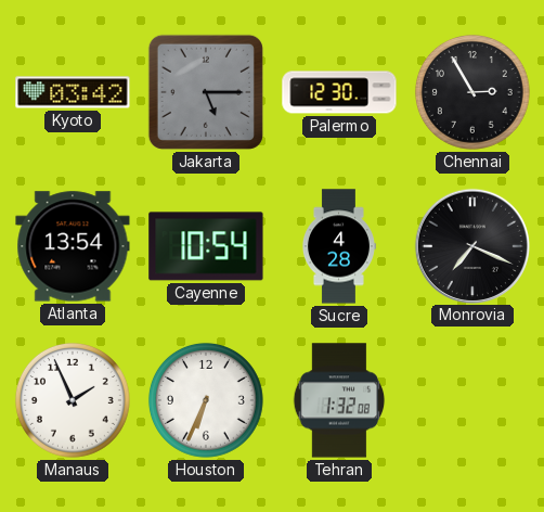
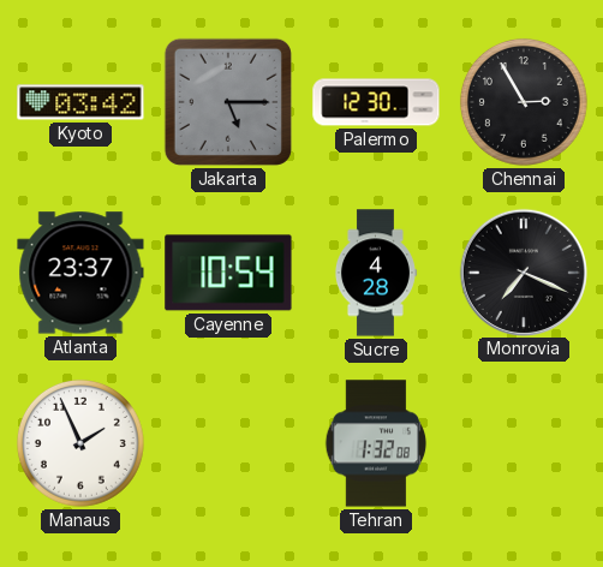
Atlanta: 13:54 -> 23:37
Houston: 6:34 -> none
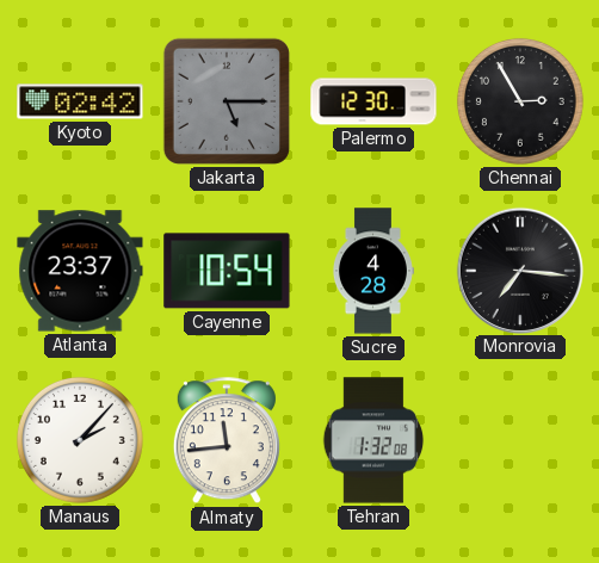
Kyoto: 03:42 -> 02:42
Monrovia: 7:19 -> 7:16
Manaus: 1:56 -> 2:07
Almaty: none -> 11:44
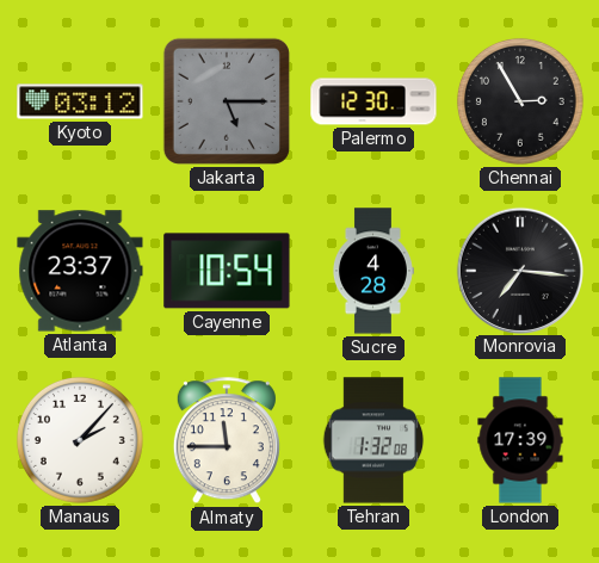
Kyoto: 02:42 -> 03:12
Almaty: 11:44 -> 11:45
London: none -> 17:39
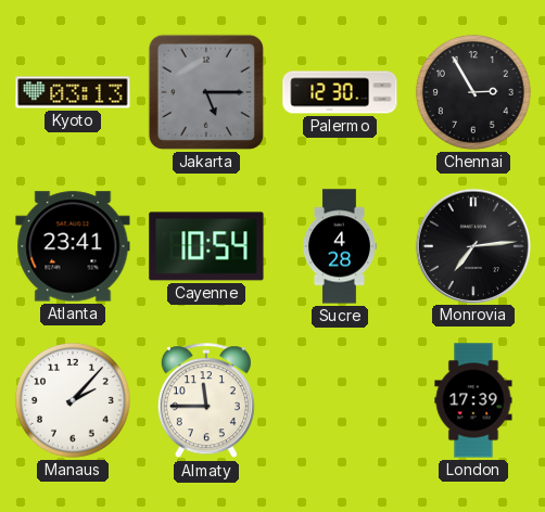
Kyoto: 03:12 -> 03:13
Atlanta: 23:37 -> 23:41
Monrovia: 7:16 -> 7:14
Tehran: 1:32 -> none
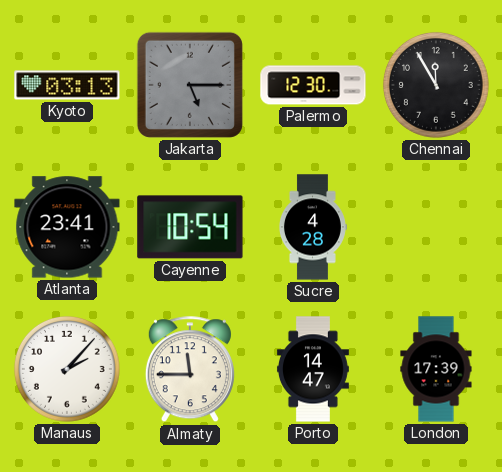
Chennai: 2:55 -> 11:55
Monrovia: 7:14 -> none
Porto: none -> 14:47
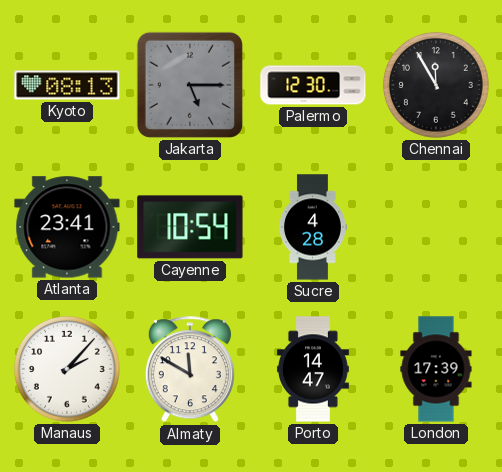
Kyoto: 03:13 -> 08:13
Almaty: 11:45 -> 11:50
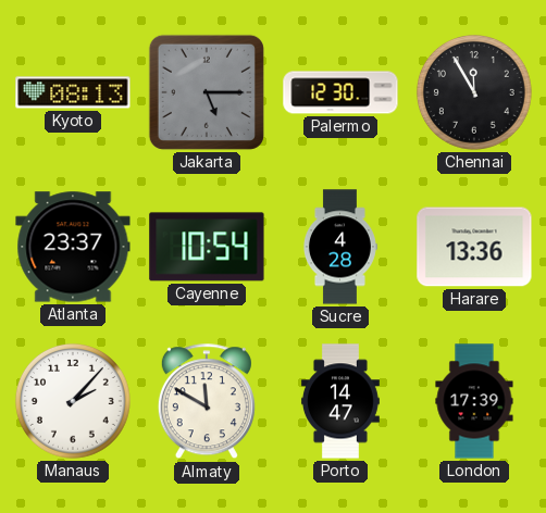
Atlanta: 23:41 -> 23:37
Harare: none -> 13:36
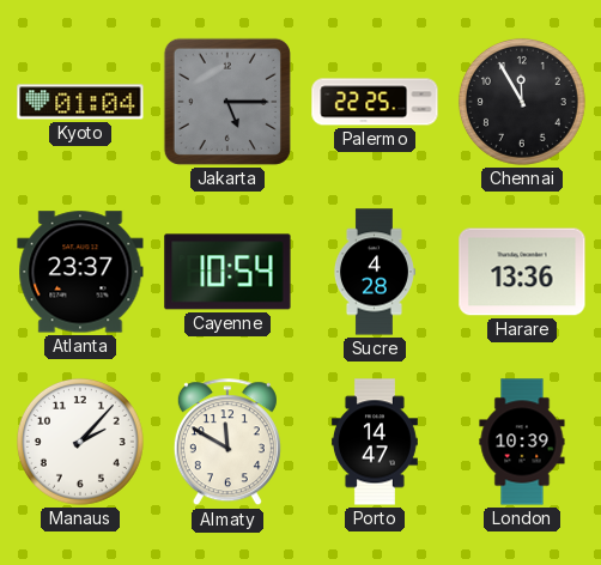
Kyoto: 08:13 -> 01:04
Palermo: 12:30 -> 22:25
London: 17:39 -> 10:39
